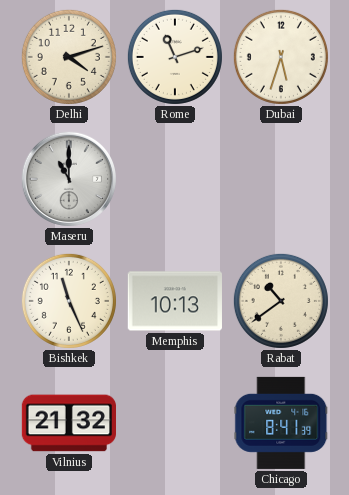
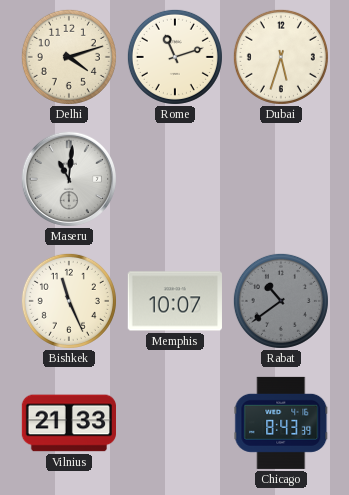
Maseru: 11:00 -> 11:01
Memphis: 10:13 -> 10:07
Rabat dial: cream -> grey
Vilnius: 21:32 -> 21:33
Chicago: 8:41 -> 8:43
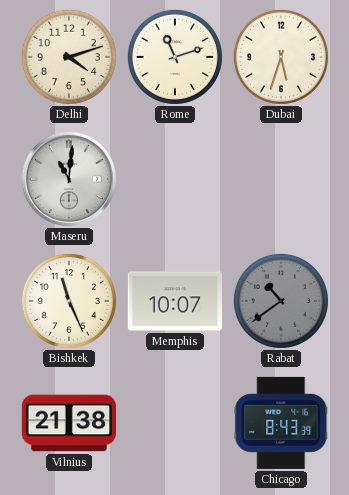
Vilnius: 21:33 -> 21:38
